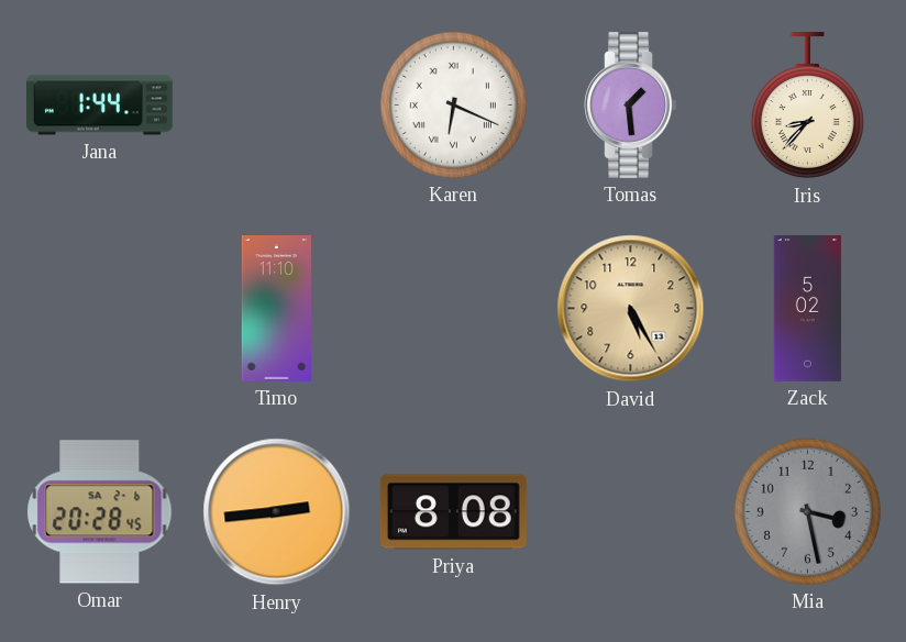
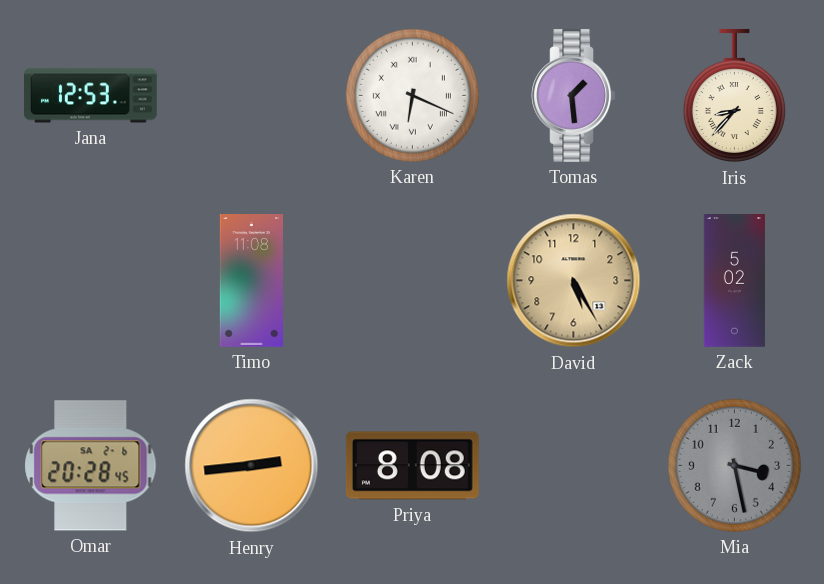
Jana: 1:44 -> 12:53
Timo: 11:10 -> 11:08
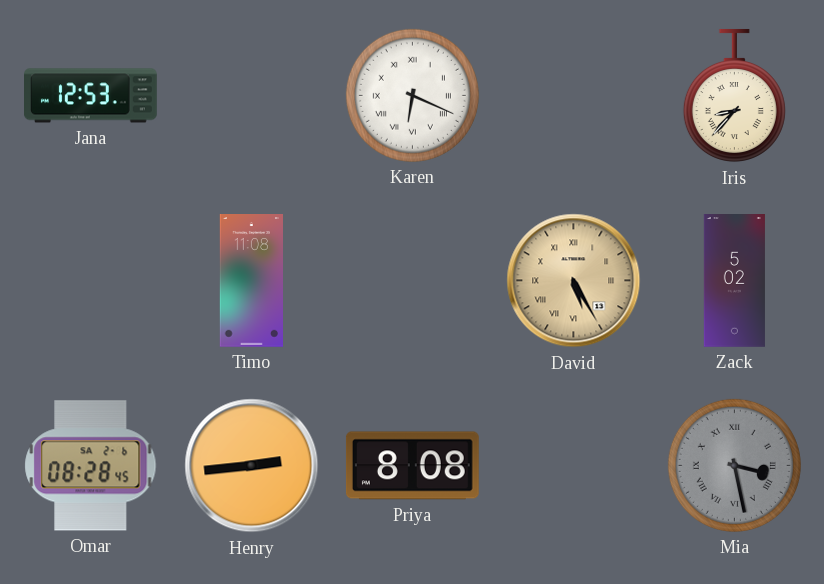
Tomas: 1:29 -> none
David numerals: Arabic -> Roman
Omar: 20:28 -> 08:28
Mia numerals: Arabic -> Roman
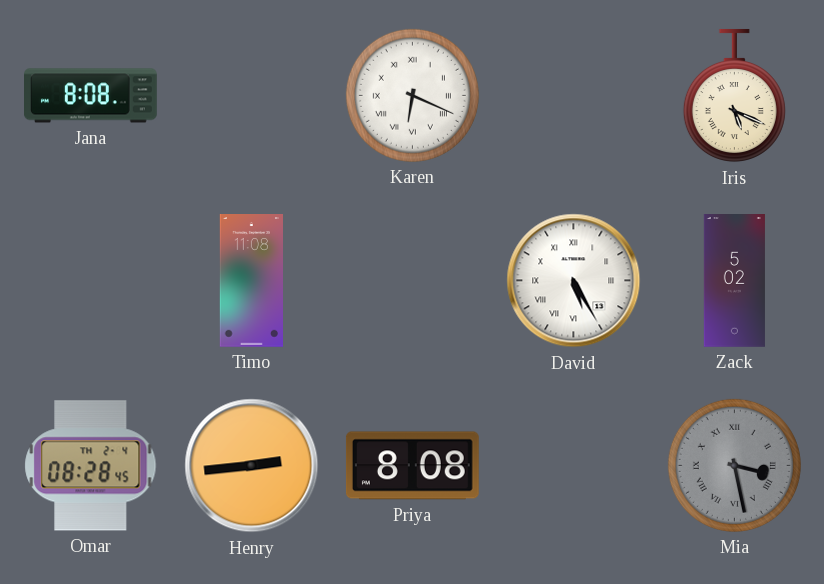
Jana: 12:53 -> 8:08
Iris: 8:37 -> 5:19
David dial: champagne -> white
Omar date: SA 2-6 -> TH 2-4
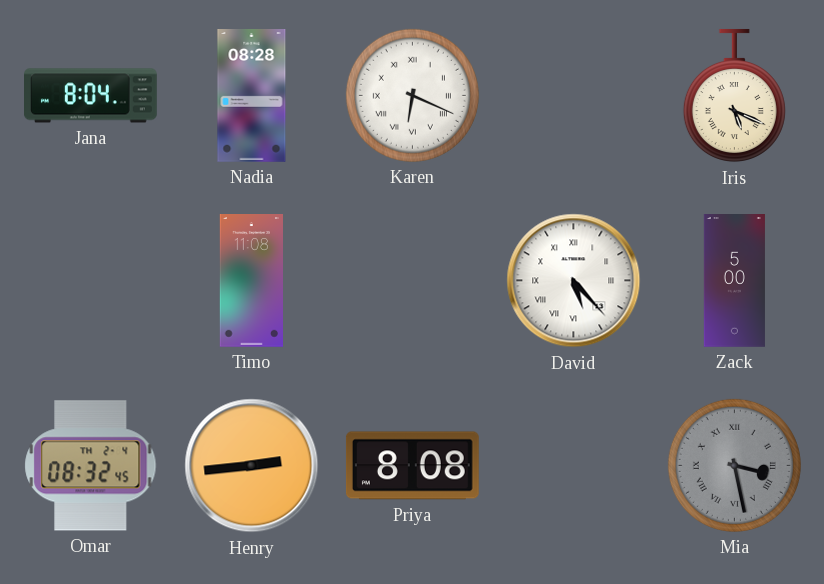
Jana: 8:08 -> 8:04
Nadia: none -> 08:28
David: 5:25 -> 5:23
Zack: 5:02 -> 5:00
Omar: 08:28 -> 08:32
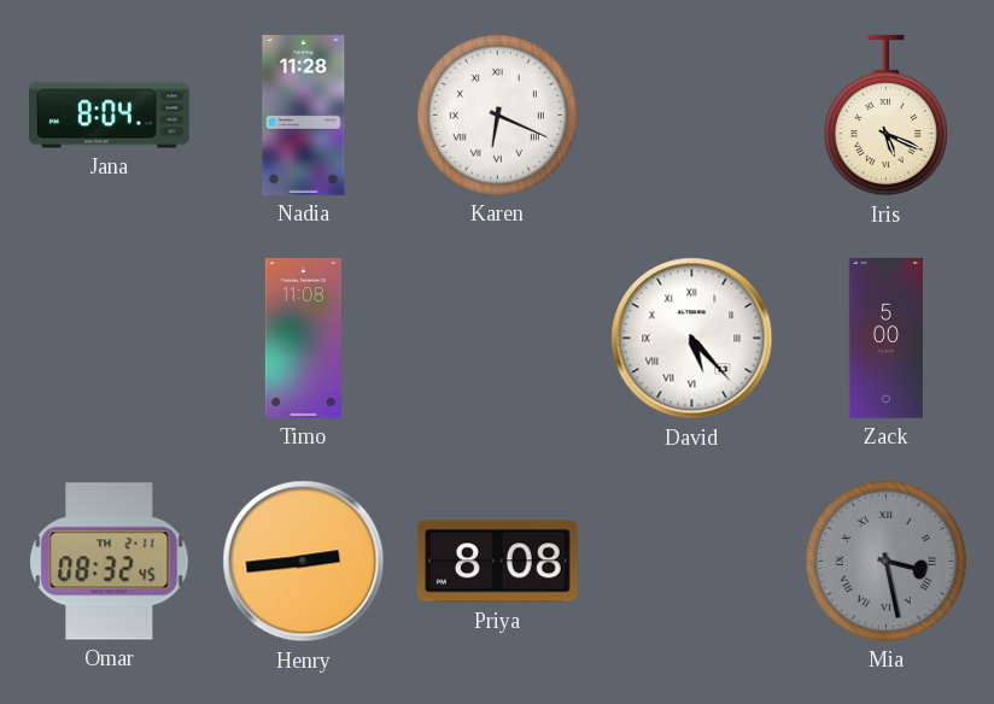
Nadia: 08:28 -> 11:28
Omar date: TH 2-4 -> TH 2-11
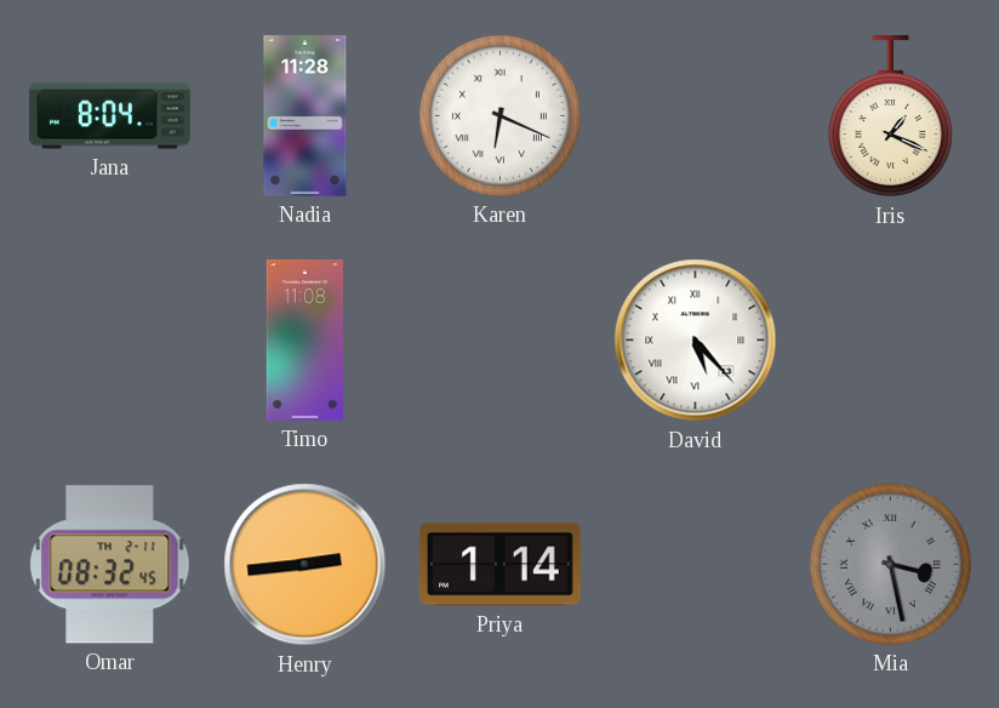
Iris: 5:19 -> 1:19
Zack: 5:00 -> none
Priya: 8:08 -> 1:14
